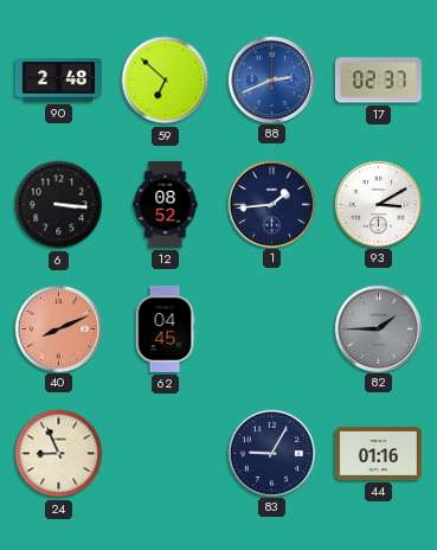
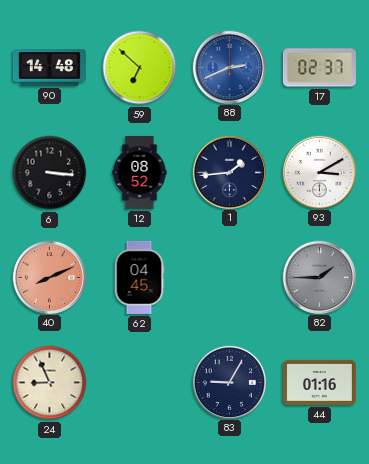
90: 2:48 -> 14:48
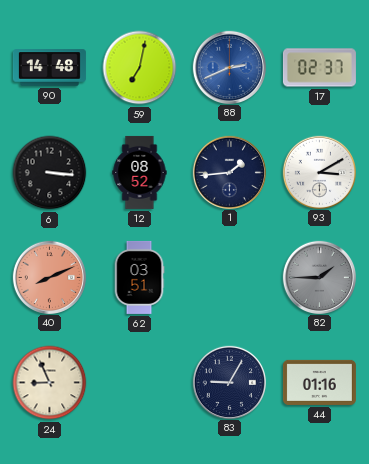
59: 6:52 -> 7:02
62: 04:45 -> 03:51
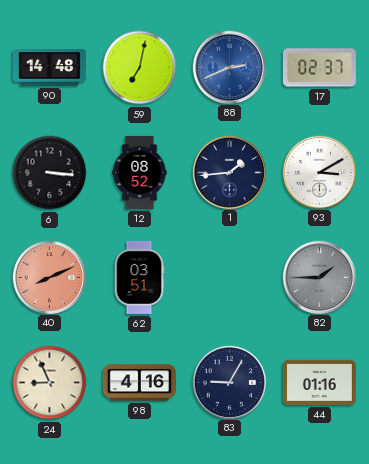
98: none -> 4:16
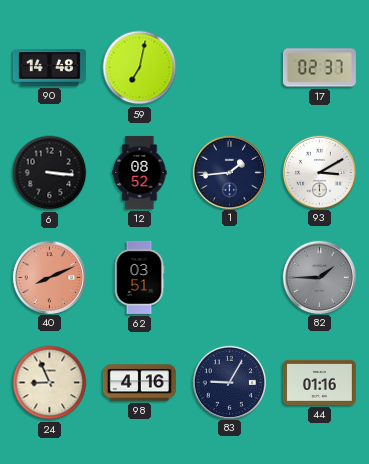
88: 2:41 -> none
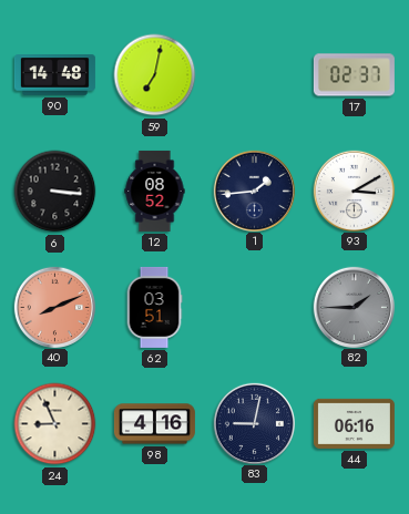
83: 9:05 -> 9:02
44: 01:16 -> 06:16
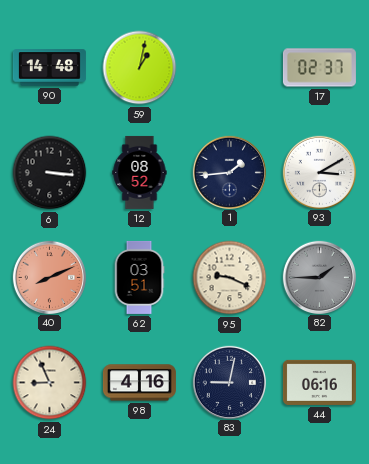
59: 7:02 -> 1:02
95: none -> 9:19
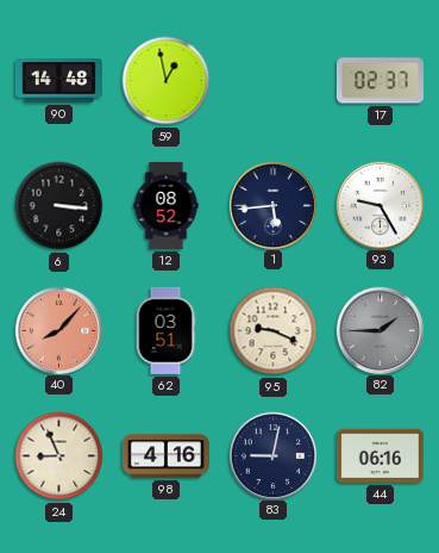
59: 1:02 -> 12:58
1: 1:44 -> 5:44
93: 3:10 -> 9:25
40: 8:11 -> 8:07
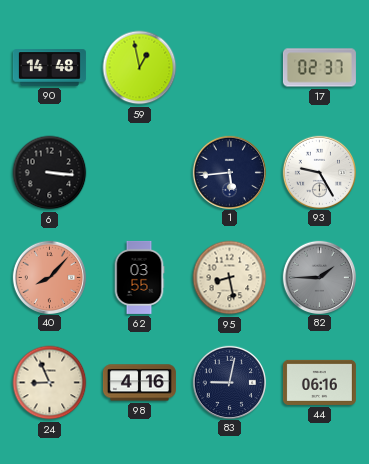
12: 08:52 -> none
62: 03:51 -> 03:55
95: 9:19 -> 8:28
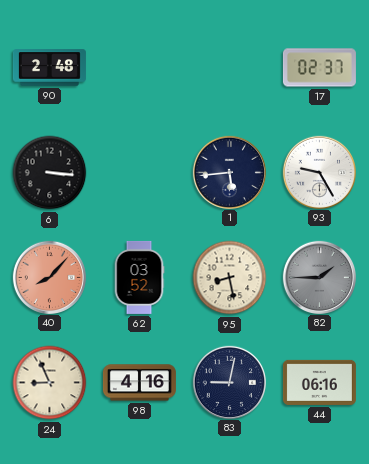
90: 14:48 -> 2:48
59: 12:58 -> none
62: 03:55 -> 03:52
